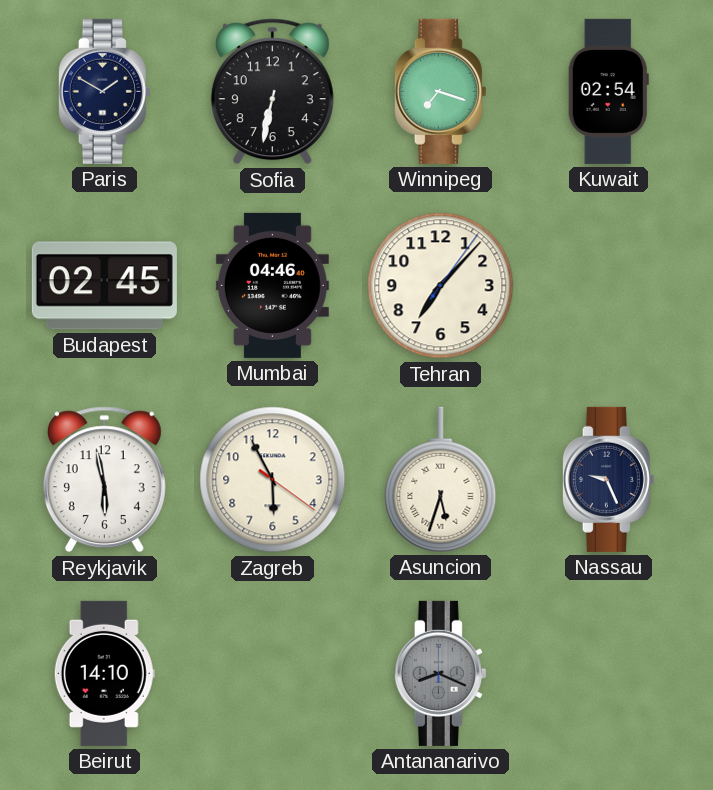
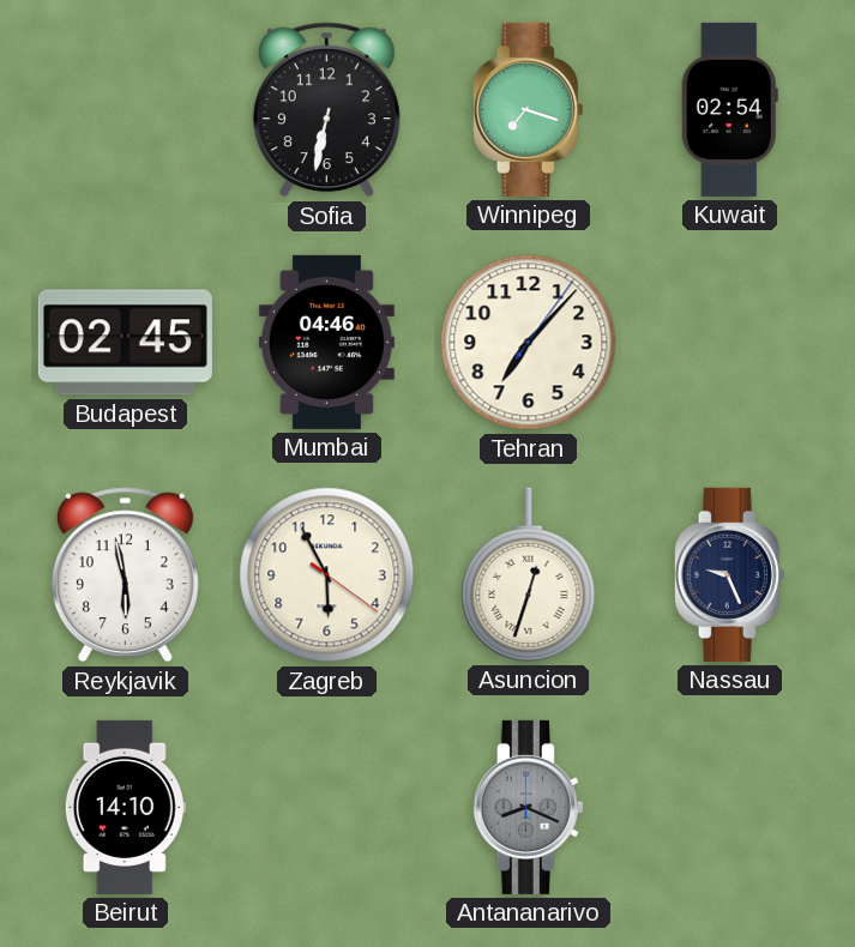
Paris: 1:50 -> none
Asuncion: 5:33 -> 12:33
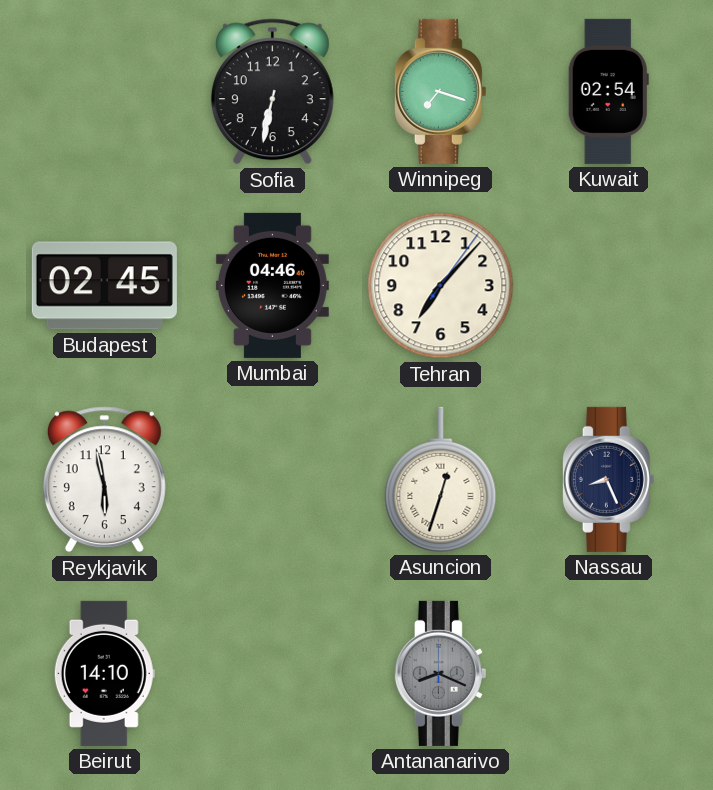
Zagreb: 5:55 -> none
Nassau: 9:26 -> 8:26
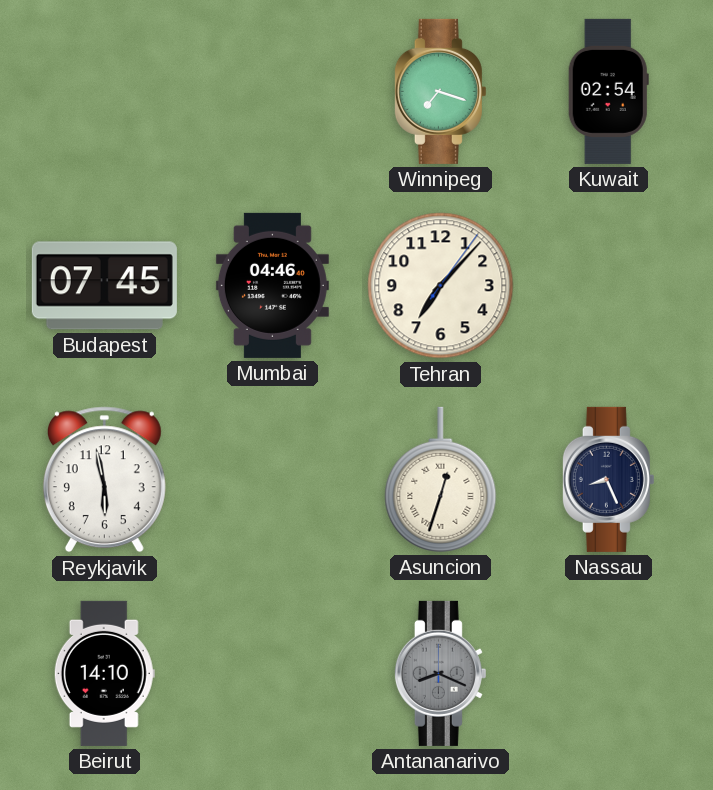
Sofia: 6:32 -> none
Budapest: 02:45 -> 07:45
